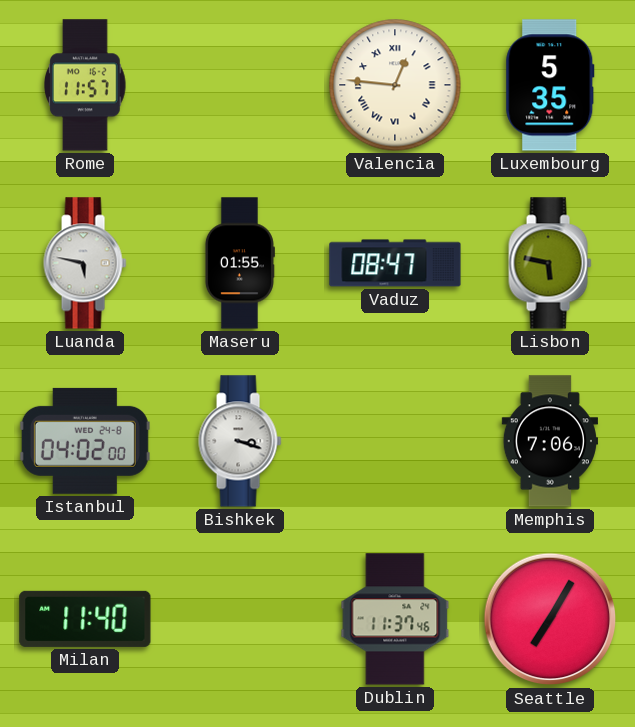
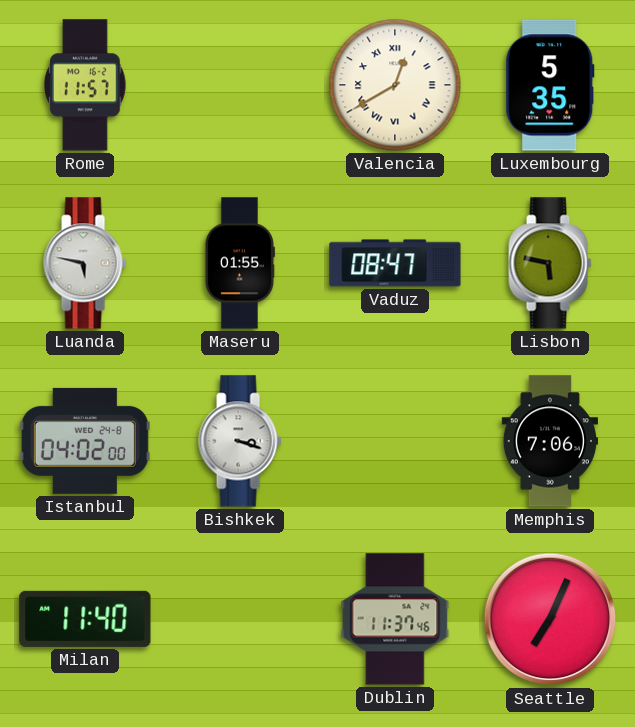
Valencia: 12:46 -> 12:40
Seattle: 7:05 -> 7:04
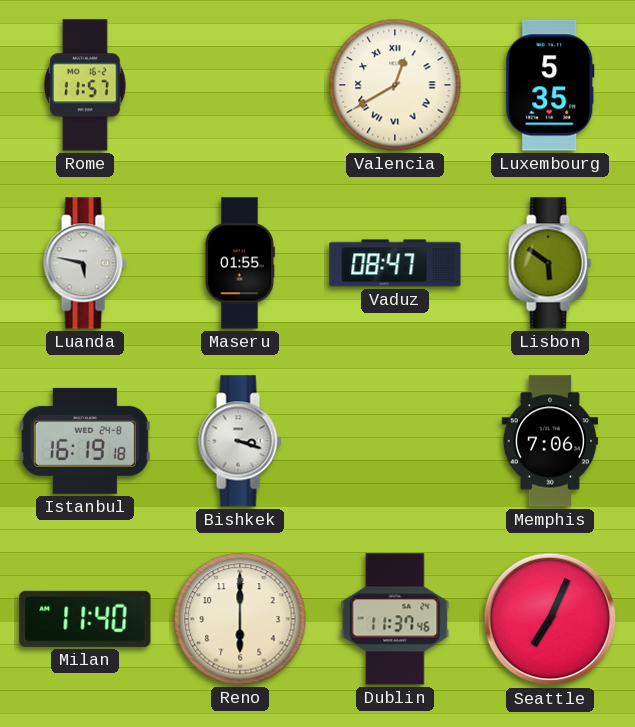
Lisbon: 5:47 -> 5:51
Istanbul: 04:02 -> 16:19
Reno: none -> 6:00
